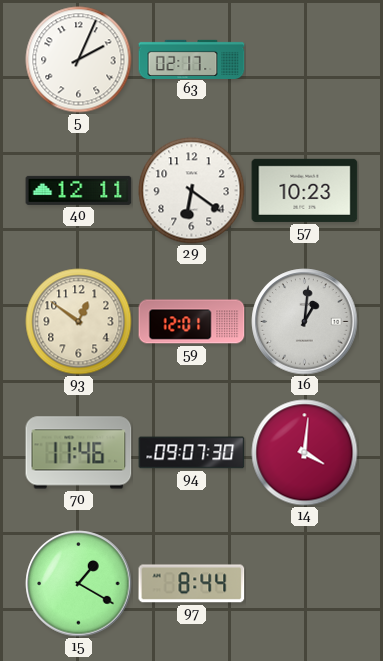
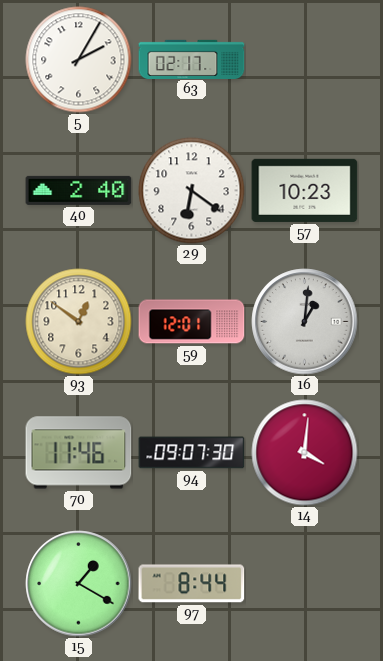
5: 2:04 -> 2:05
40: 12:11 -> 2:40
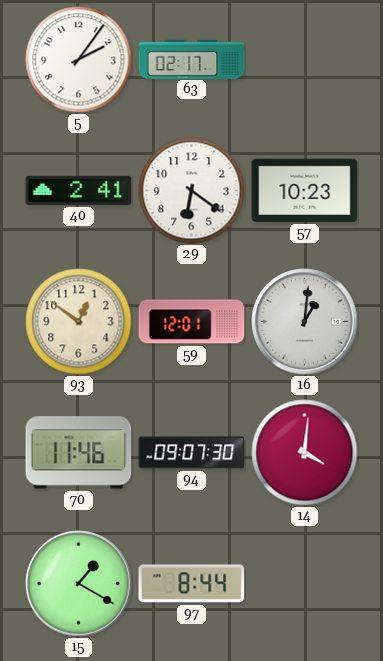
5: 2:05 -> 2:06
40: 2:40 -> 2:41
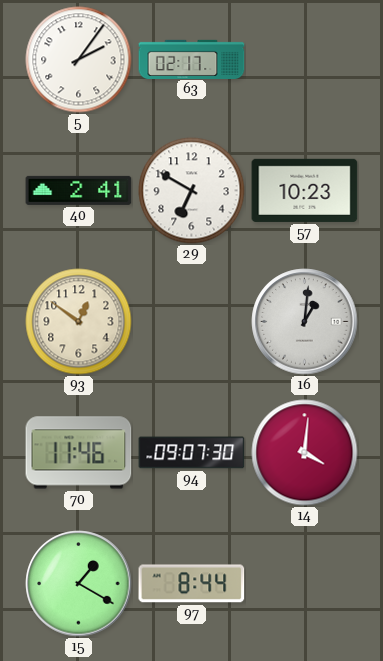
29: 6:21 -> 6:50
59: 12:01 -> none
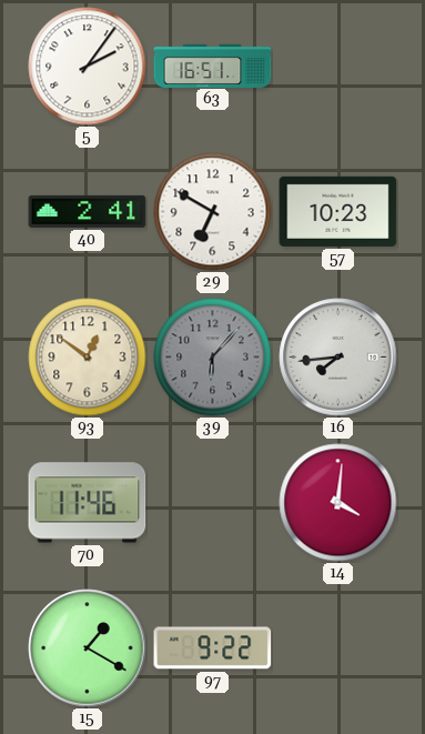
63: 02:17 -> 16:51
39: none -> 6:07
16: 1:01 -> 7:44
94: 09:07 -> none
97: 8:44 -> 9:22
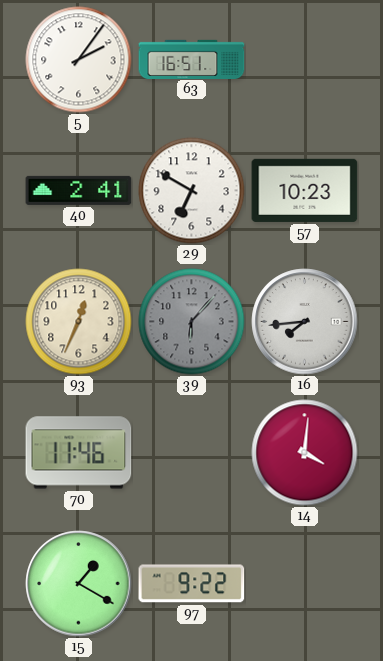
93: 12:51 -> 12:34
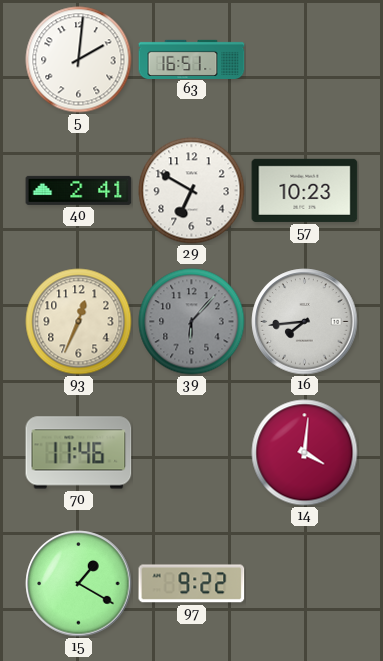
5: 2:06 -> 2:01
